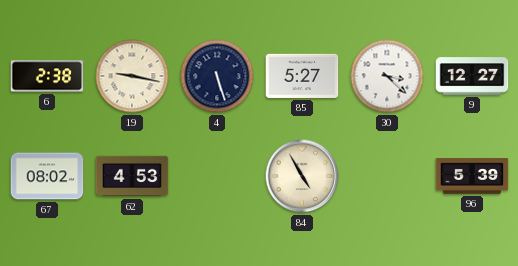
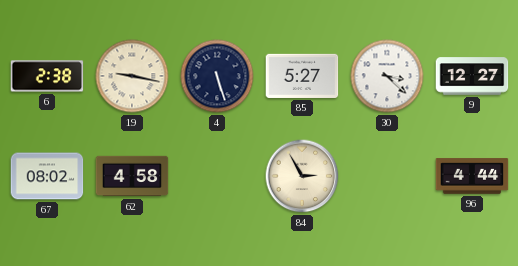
62: 4:53 -> 4:58
84: 4:55 -> 2:55
96: 5:39 -> 4:44
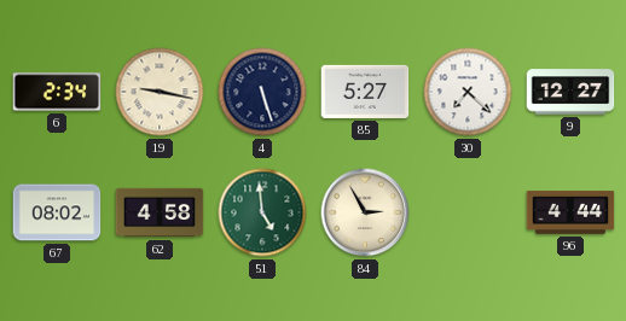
6: 2:38 -> 2:34
30: 3:22 -> 7:22
51: none -> 4:59
